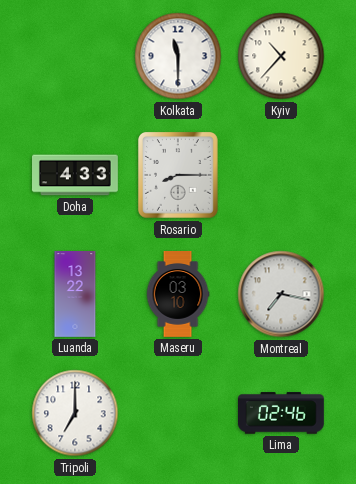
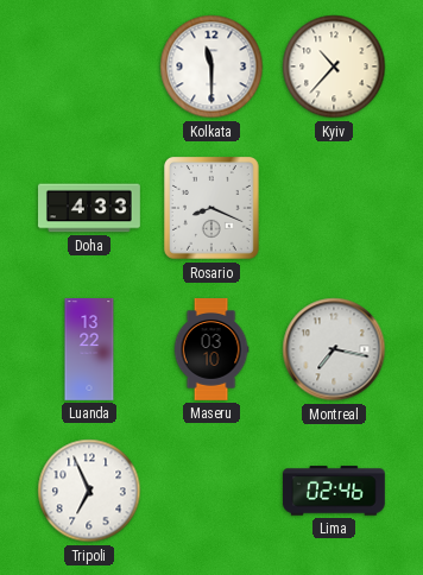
Rosario: 8:15 -> 8:19
Tripoli: 7:00 -> 6:56
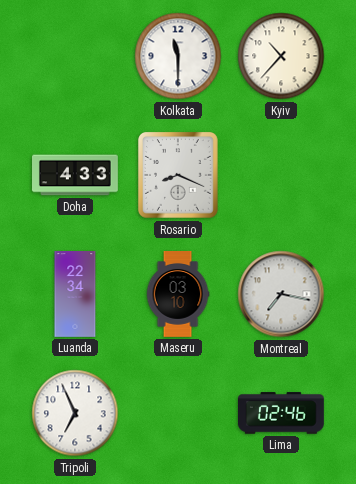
Luanda: 13:22 -> 22:34
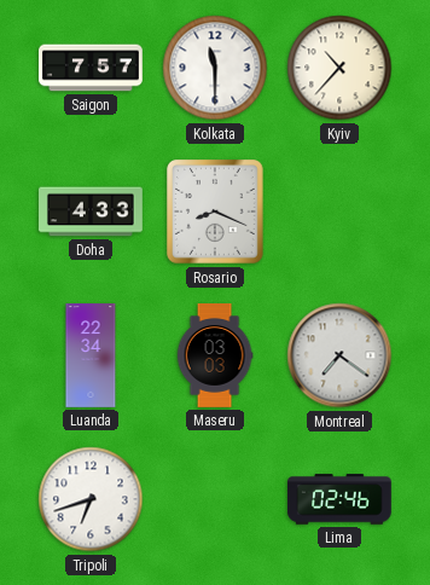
Saigon: none -> 7:57
Maseru: 03:10 -> 03:03
Montreal: 7:17 -> 7:21
Tripoli: 6:56 -> 6:42
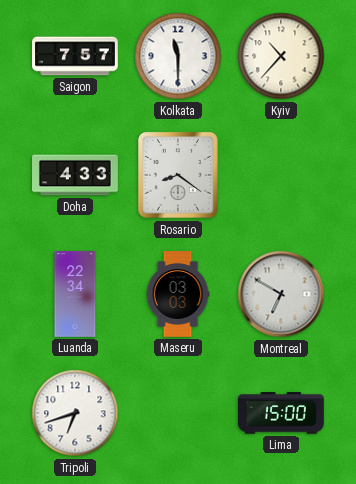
Rosario: 8:19 -> 8:21
Montreal: 7:21 -> 6:50
Lima: 02:46 -> 15:00
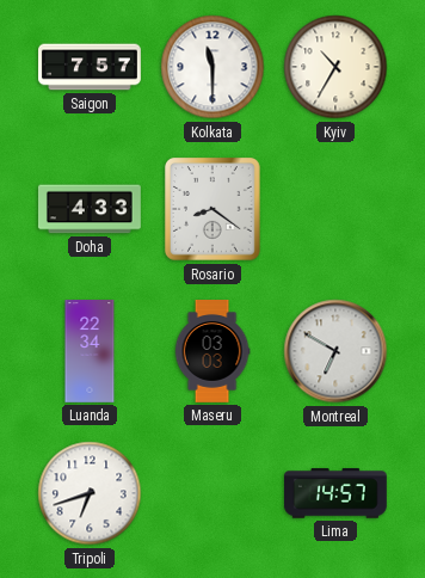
Kyiv: 10:37 -> 10:35
Lima: 15:00 -> 14:57
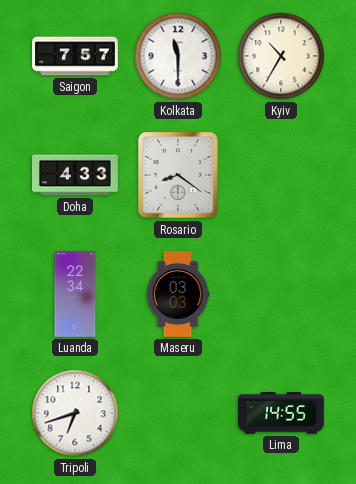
Montreal: 6:50 -> none
Lima: 14:57 -> 14:55
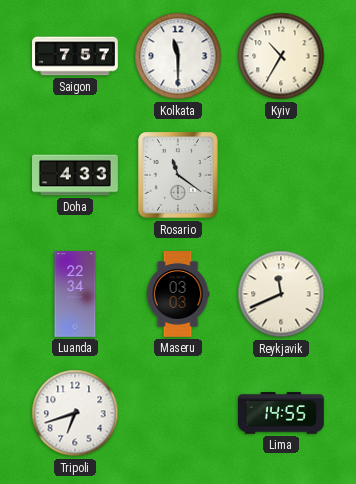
Rosario: 8:21 -> 11:21
Reykjavik: none -> 11:41
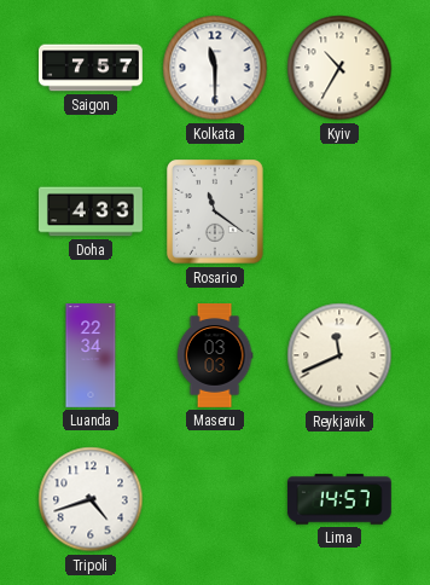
Tripoli: 6:42 -> 4:42
Lima: 14:55 -> 14:57
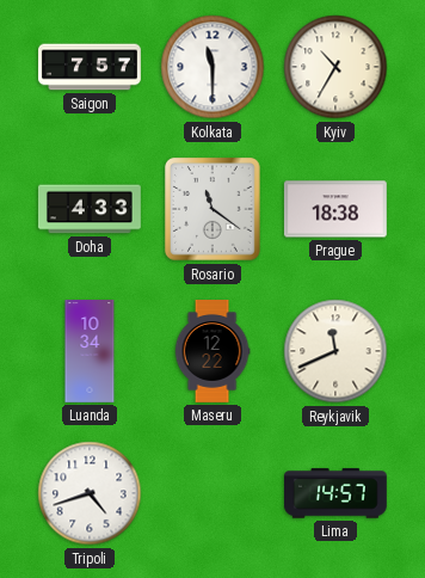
Prague: none -> 18:38
Luanda: 22:34 -> 10:34
Maseru: 03:03 -> 12:22
